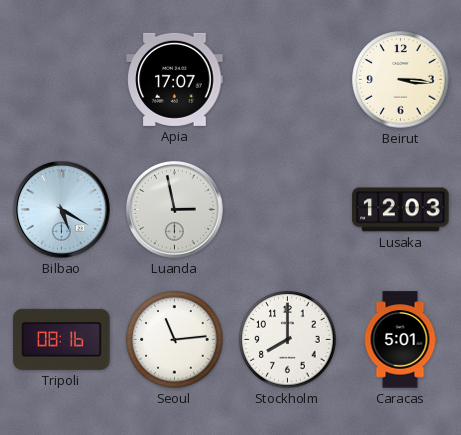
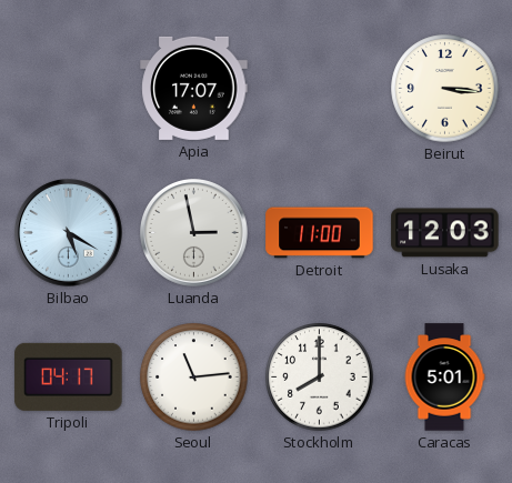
Detroit: none -> 11:00
Tripoli: 08:16 -> 04:17
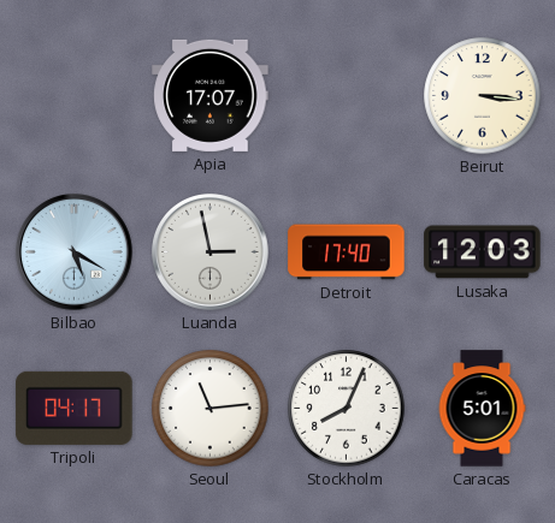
Detroit: 11:00 -> 17:40
Stockholm: 8:00 -> 8:04
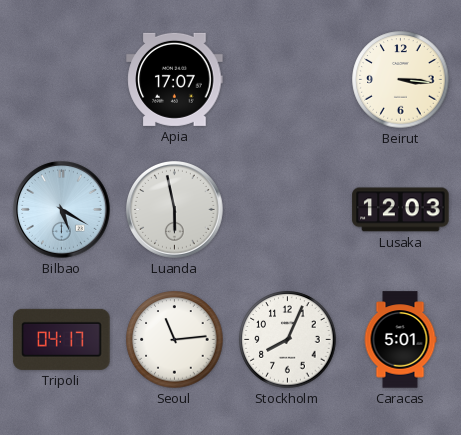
Luanda: 2:58 -> 5:58
Detroit: 17:40 -> none
